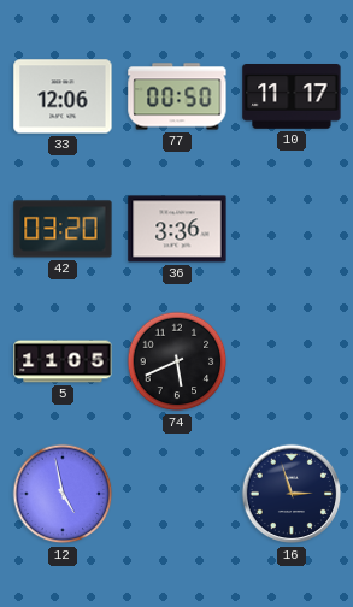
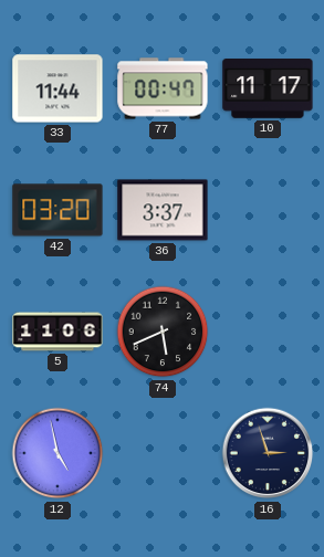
33: 12:06 -> 11:44
77: 00:50 -> 00:47
36: 3:36 -> 3:37
5: 11:05 -> 11:06
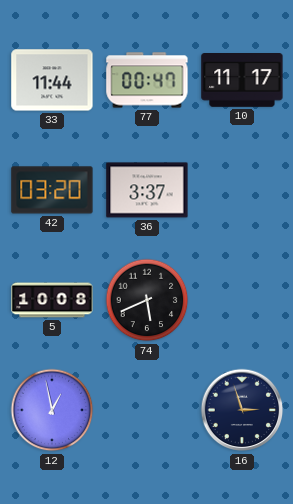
5: 11:06 -> 10:08
12: 4:58 -> 12:58
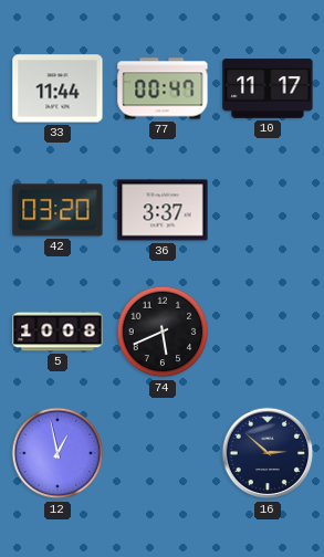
16: 2:57 -> 2:52
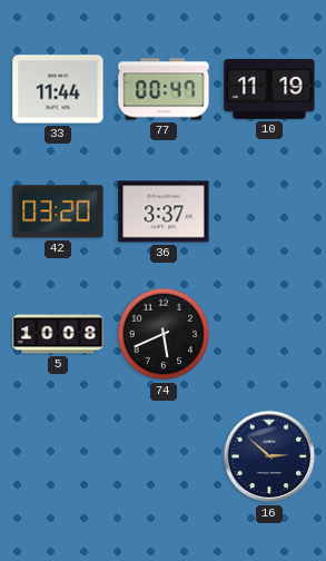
10: 11:17 -> 11:19
12: 12:58 -> none
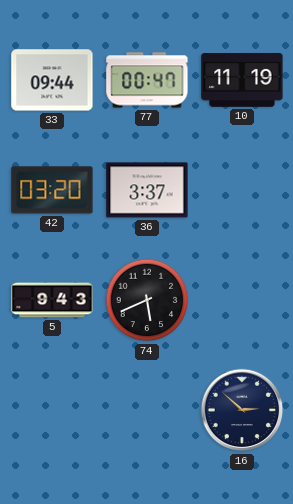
33: 11:44 -> 09:44
5: 10:08 -> 9:43
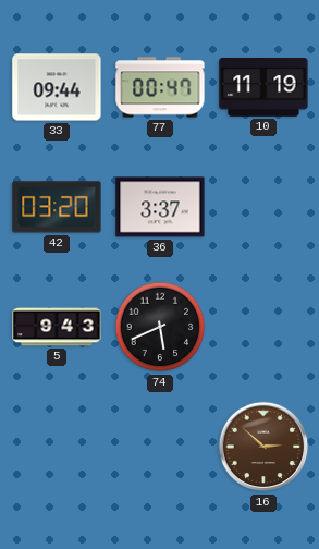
16 dial: navy -> brown
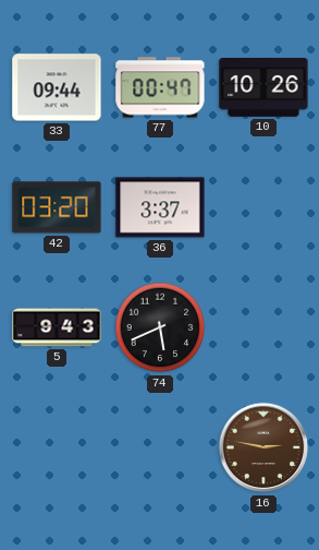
10: 11:19 -> 10:26
16: 2:52 -> 2:47
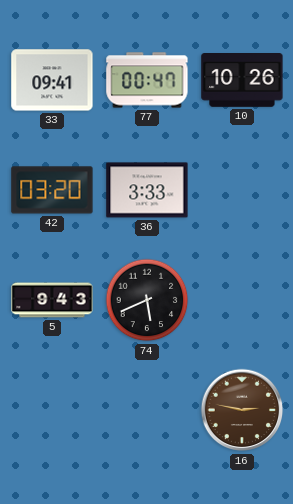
33: 09:44 -> 09:41
36: 3:37 -> 3:33
